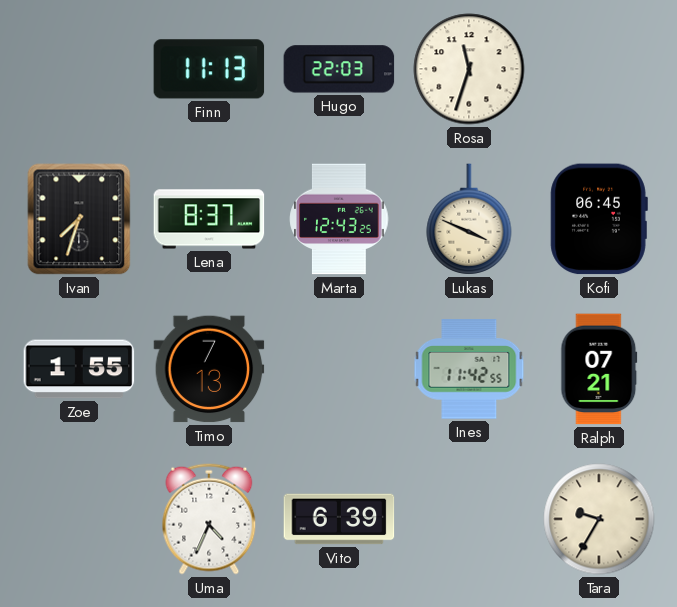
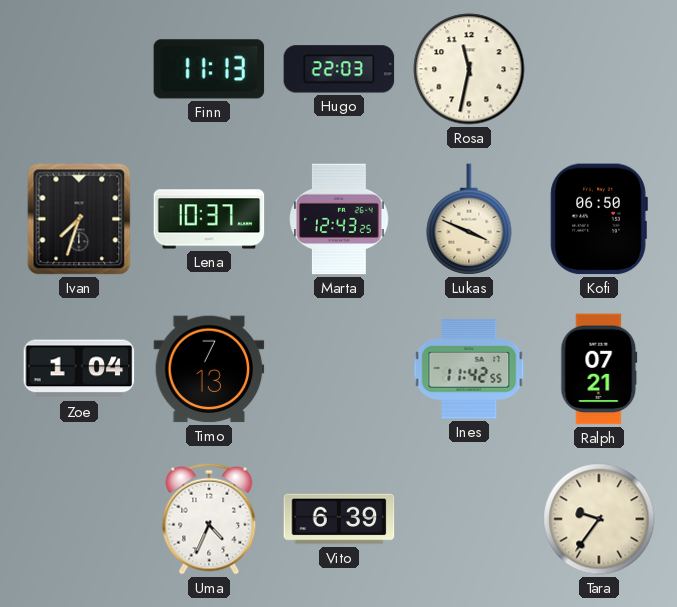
Rosa: 11:33 -> 11:32
Lena: 8:37 -> 10:37
Kofi: 06:45 -> 06:50
Zoe: 1:55 -> 1:04
Tara: 9:35 -> 9:36
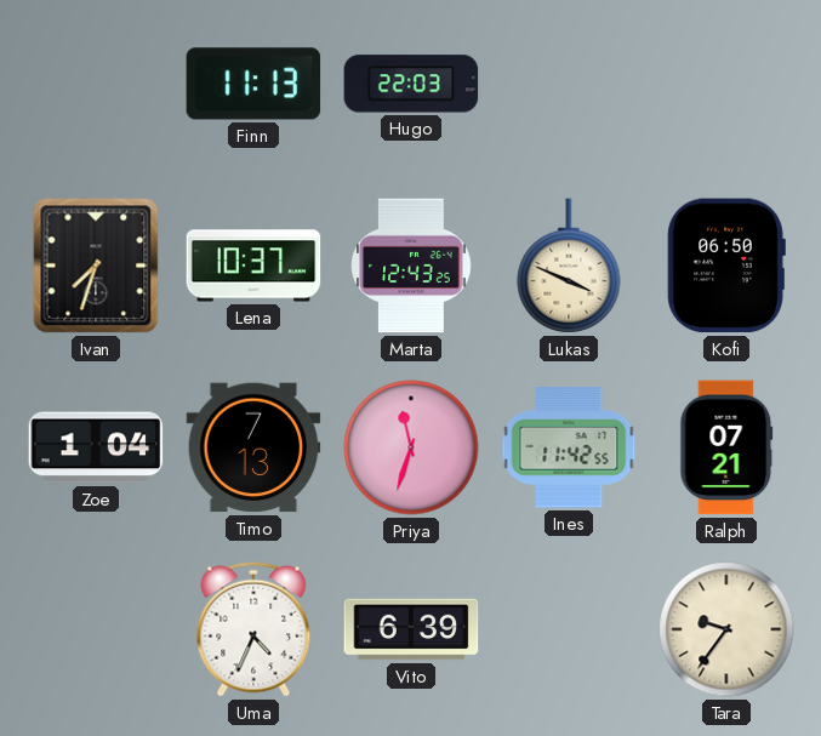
Rosa: 11:32 -> none
Priya: none -> 11:33
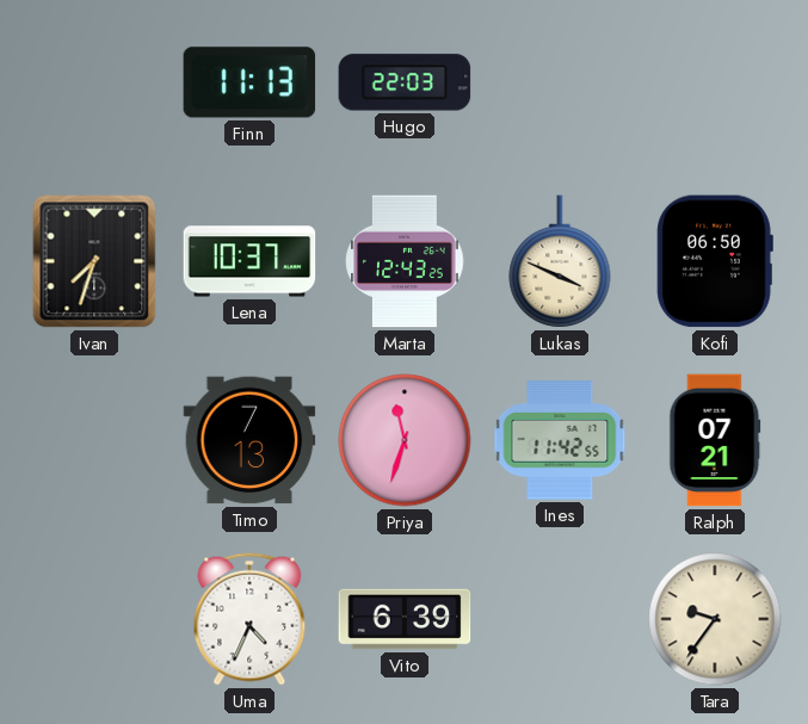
Zoe: 1:04 -> none
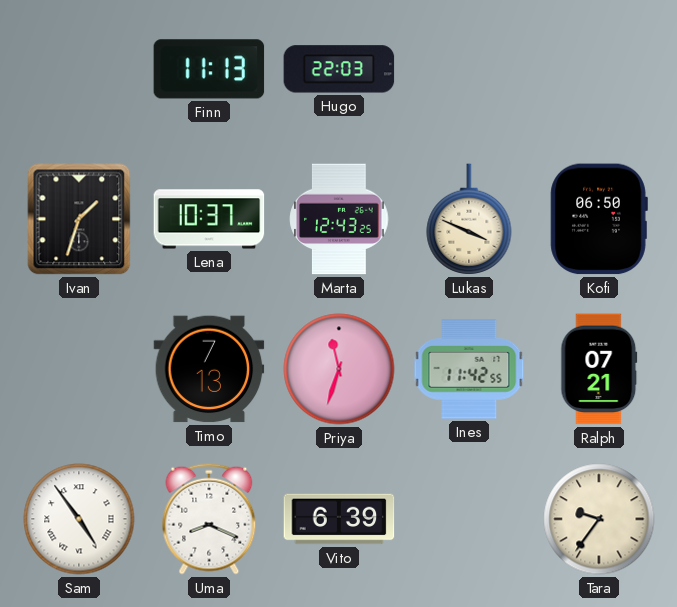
Ivan: 7:33 -> 1:33
Sam: none -> 4:54
Uma: 4:34 -> 8:19
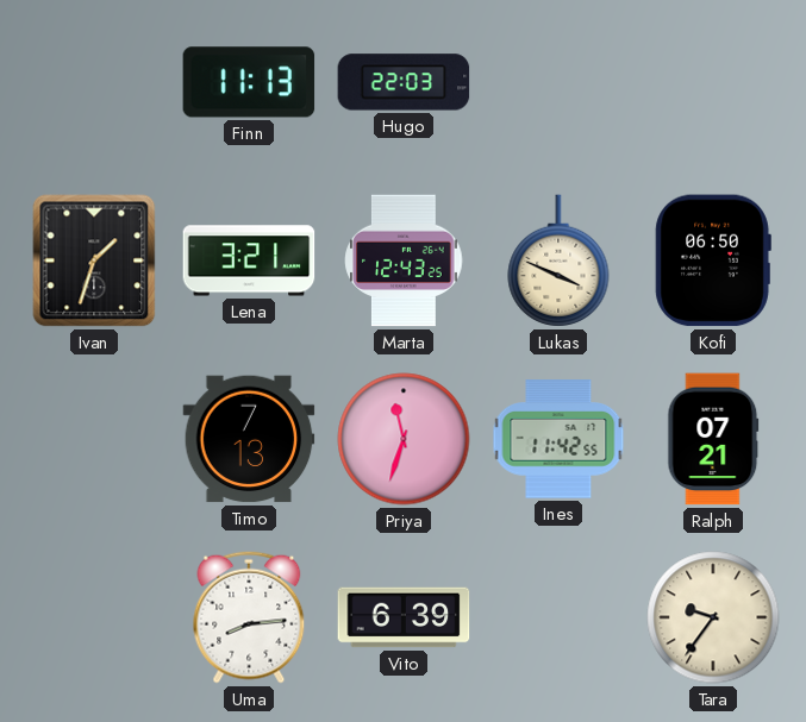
Lena: 10:37 -> 3:21
Sam: 4:54 -> none
Uma: 8:19 -> 8:14
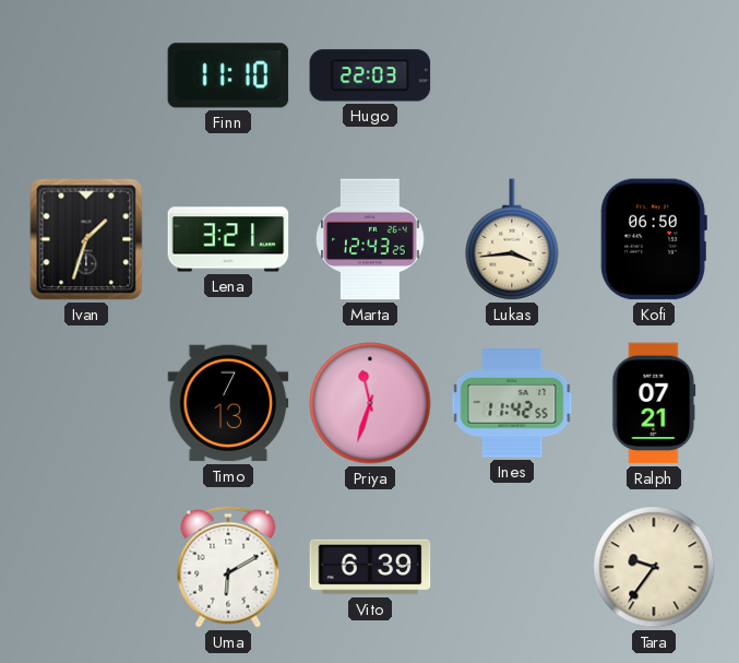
Finn: 11:13 -> 11:10
Lukas: 3:49 -> 3:44
Uma: 8:14 -> 6:10
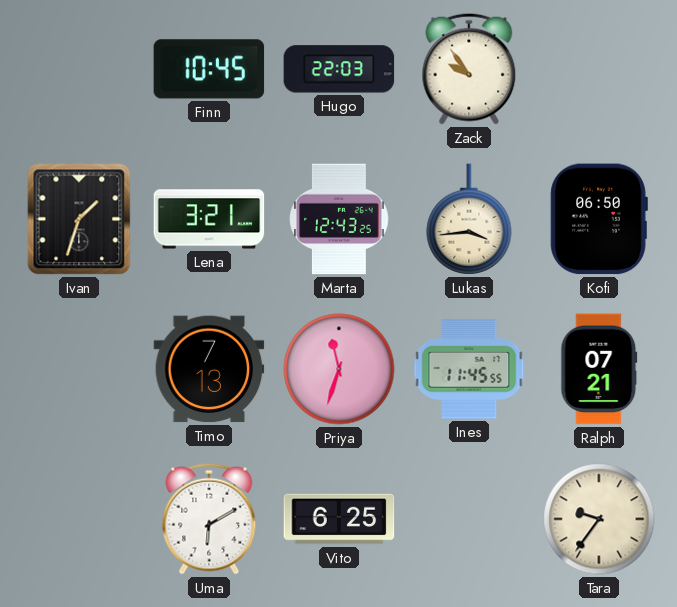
Finn: 11:10 -> 10:45
Zack: none -> 9:54
Ines: 11:42 -> 11:45
Vito: 6:39 -> 6:25
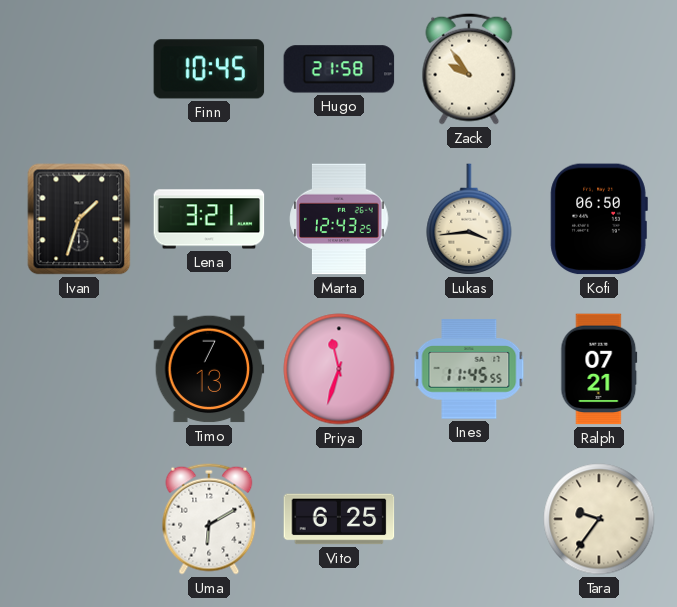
Hugo: 22:03 -> 21:58
